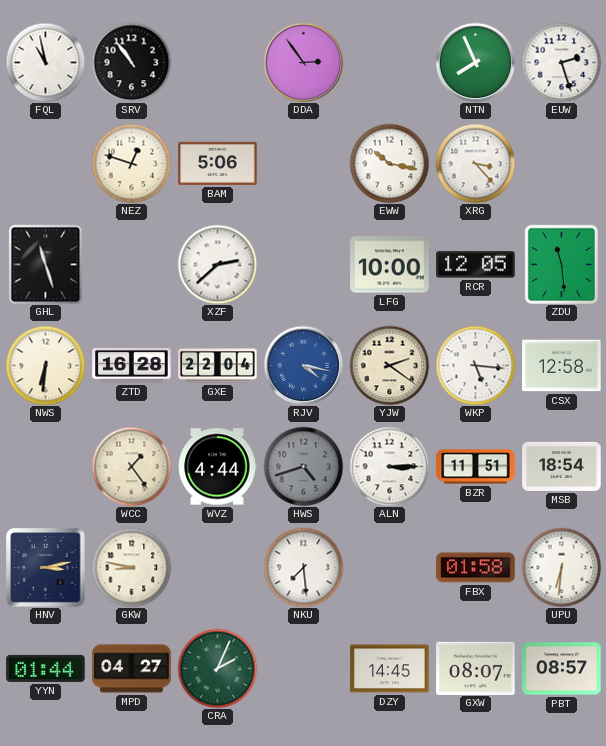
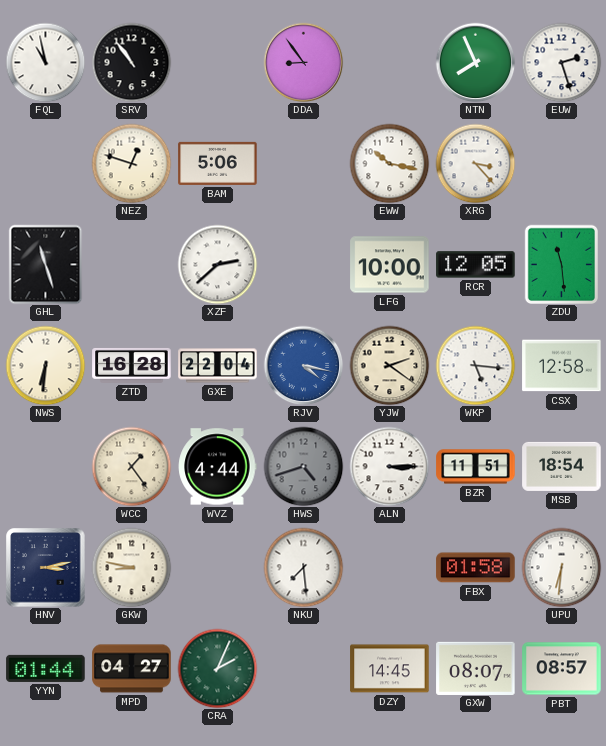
DDA: 2:54 -> 8:54
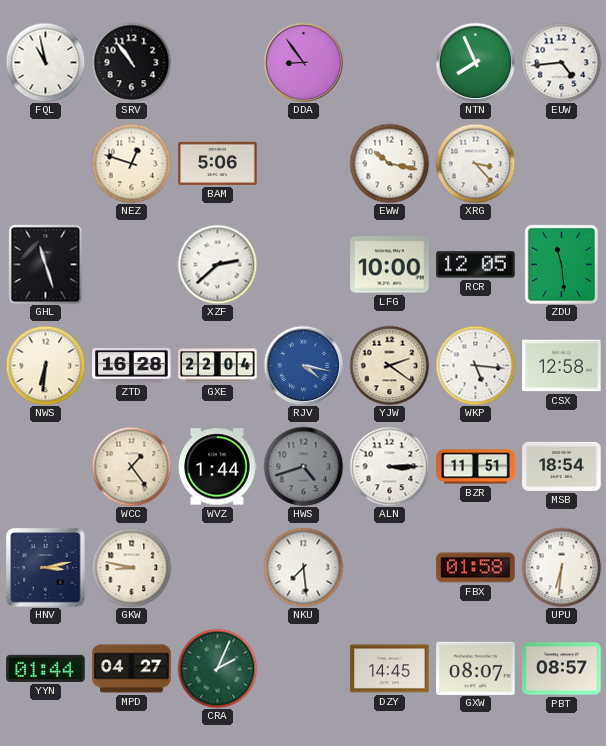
EUW: 2:27 -> 4:44
WVZ: 4:44 -> 1:44
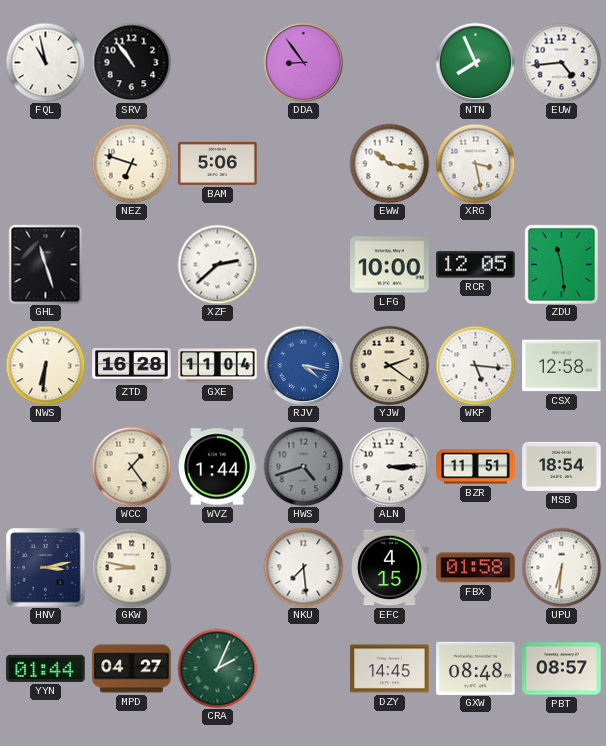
NEZ: 12:48 -> 6:48
XRG: 3:23 -> 3:28
GXE: 22:04 -> 11:04
EFC: none -> 4:15
GXW: 08:07 -> 08:48
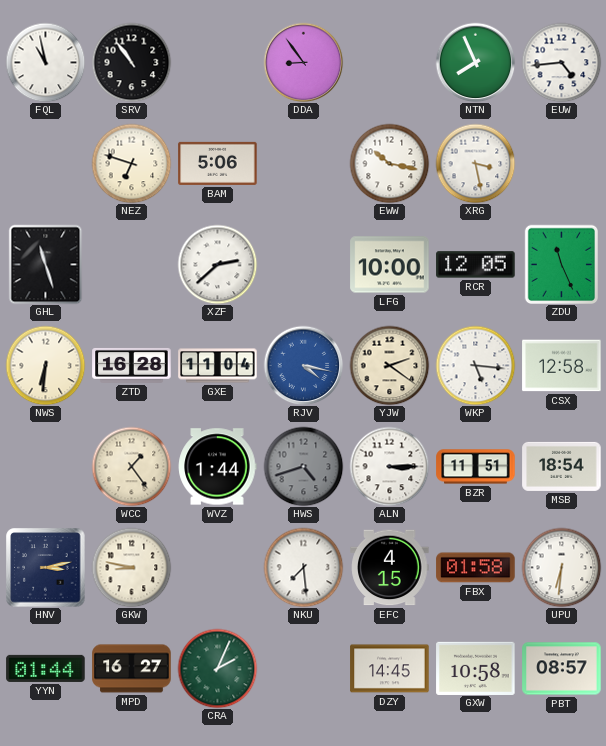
ZDU: 11:29 -> 11:26
MPD: 04:27 -> 16:27
GXW: 08:48 -> 10:58
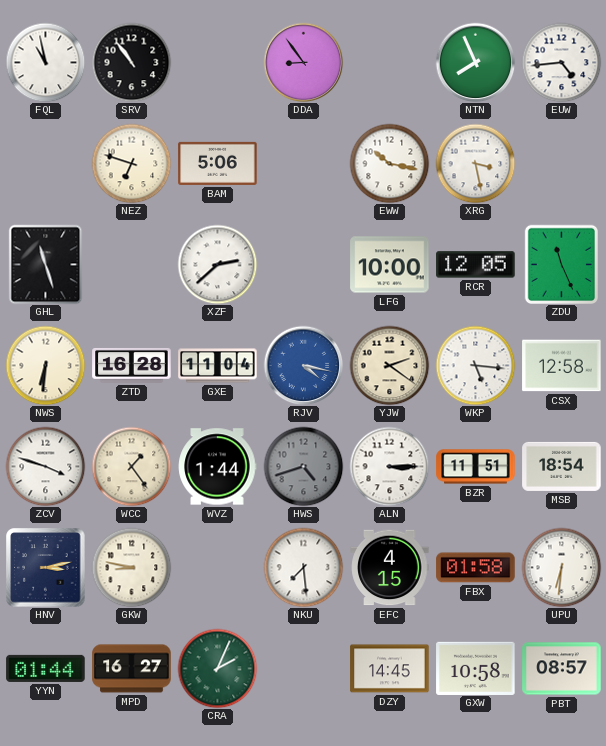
ZCV: none -> 3:48
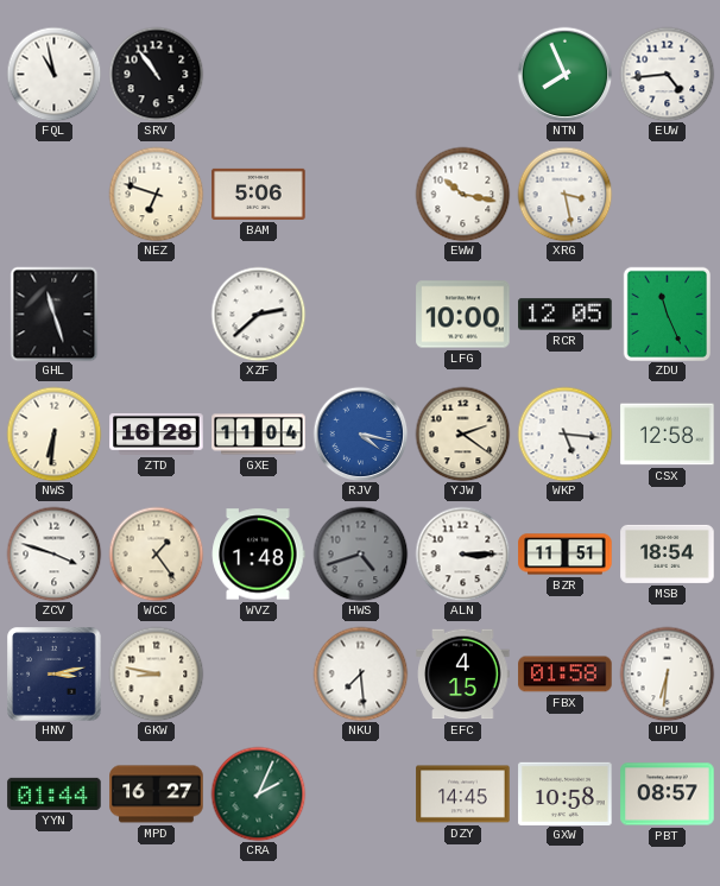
DDA: 8:54 -> none
WVZ: 1:44 -> 1:48
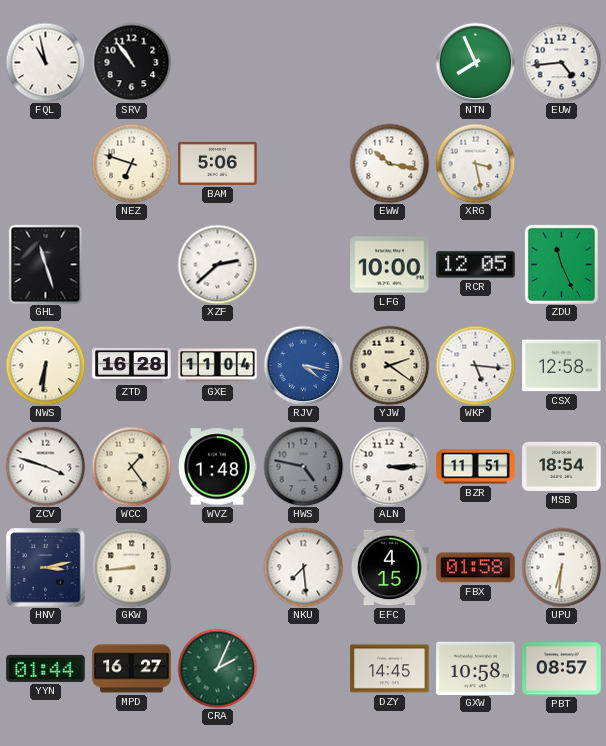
HWS: 4:42 -> 4:47
GKW: 8:47 -> 8:44
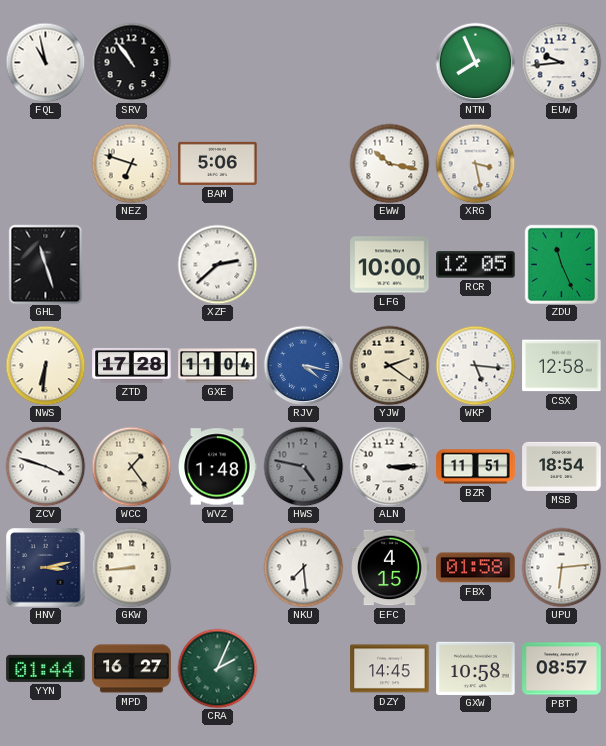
EUW: 4:44 -> 9:44
ZTD: 16:28 -> 17:28
UPU: 6:31 -> 6:14
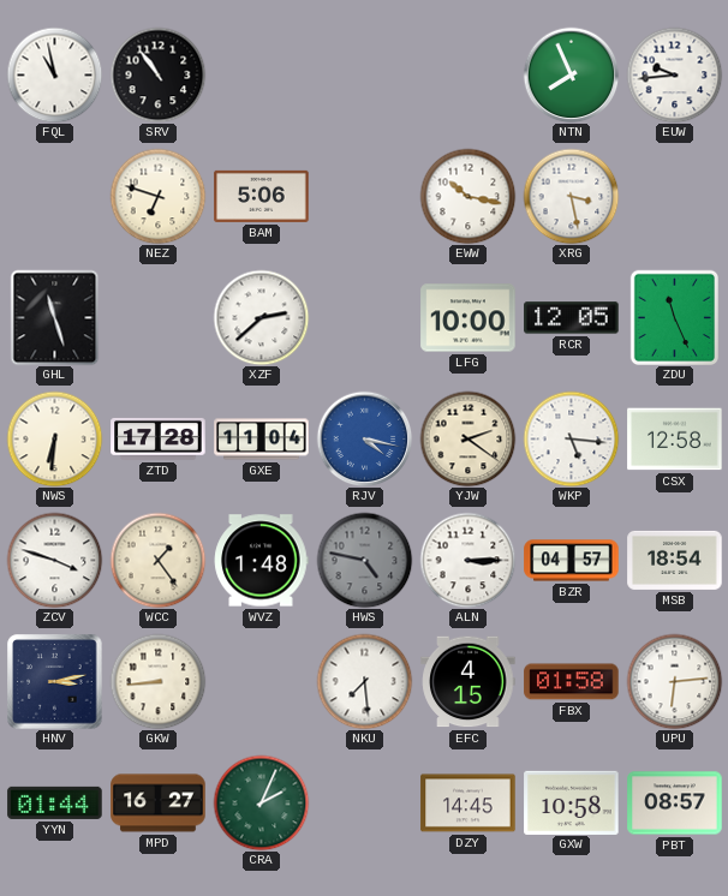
BZR: 11:51 -> 04:57
